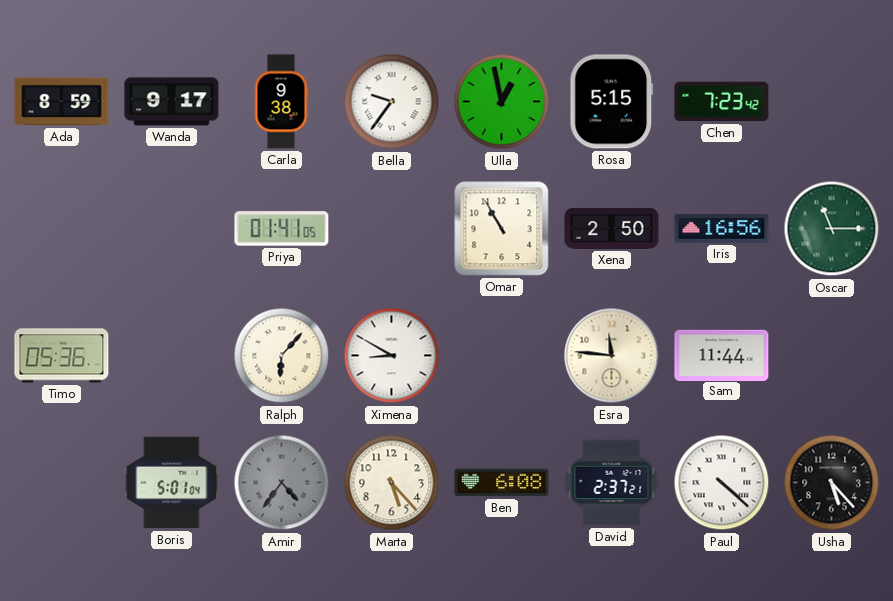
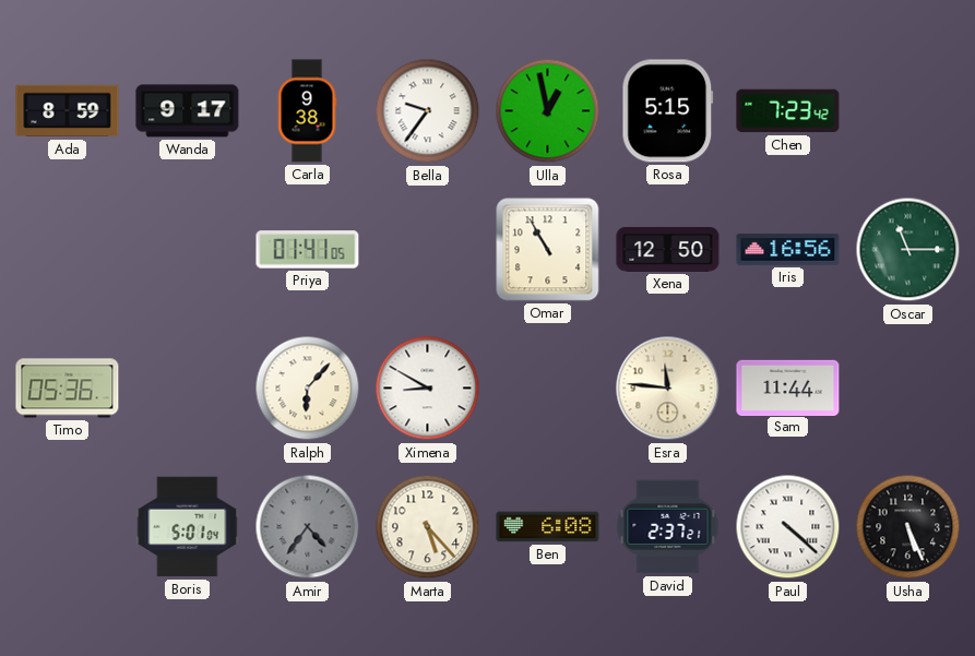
Xena: 2:50 -> 12:50
Usha: 5:23 -> 5:26
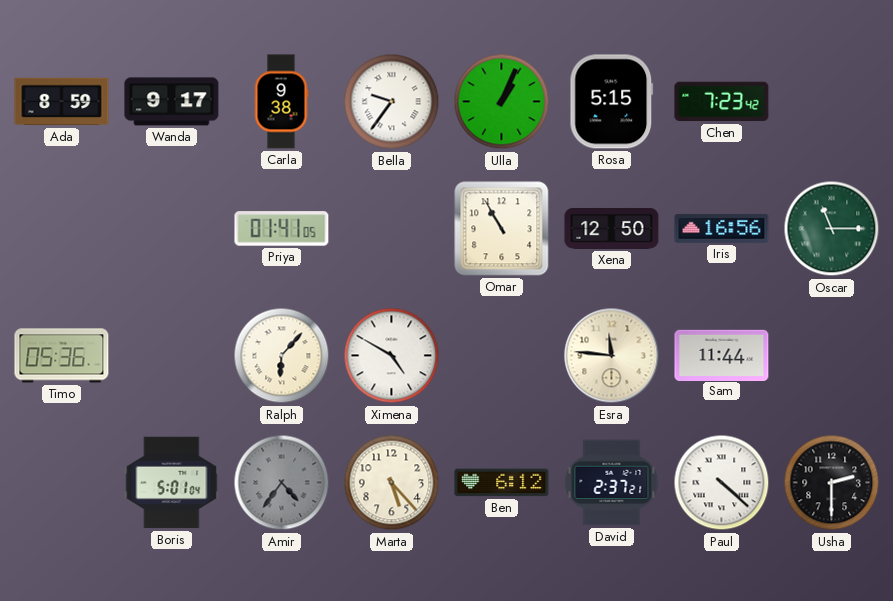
Ulla: 12:58 -> 1:04
Ximena: 8:50 -> 4:50
Ben: 6:08 -> 6:12
Usha: 5:26 -> 2:30
